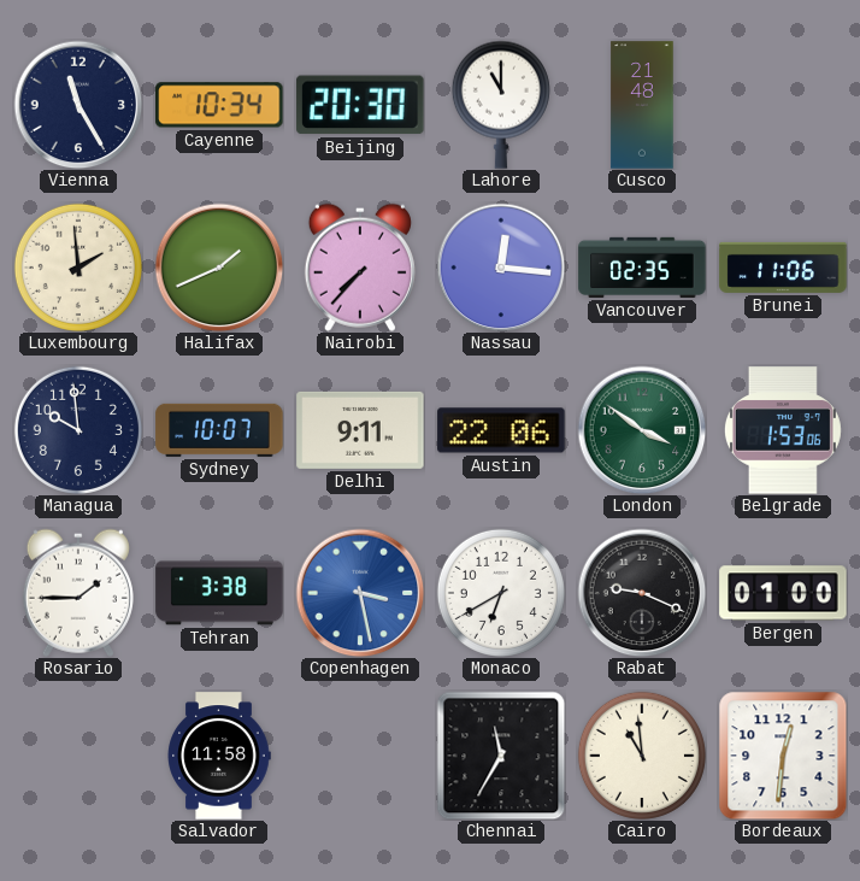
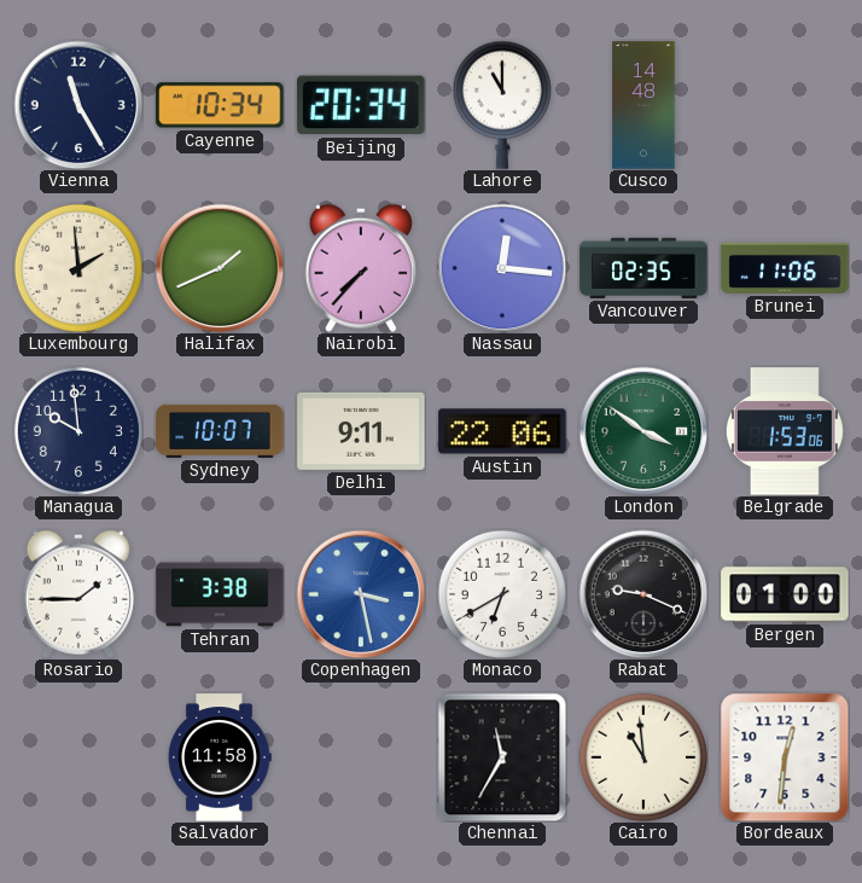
Beijing: 20:30 -> 20:34
Cusco: 21:48 -> 14:48
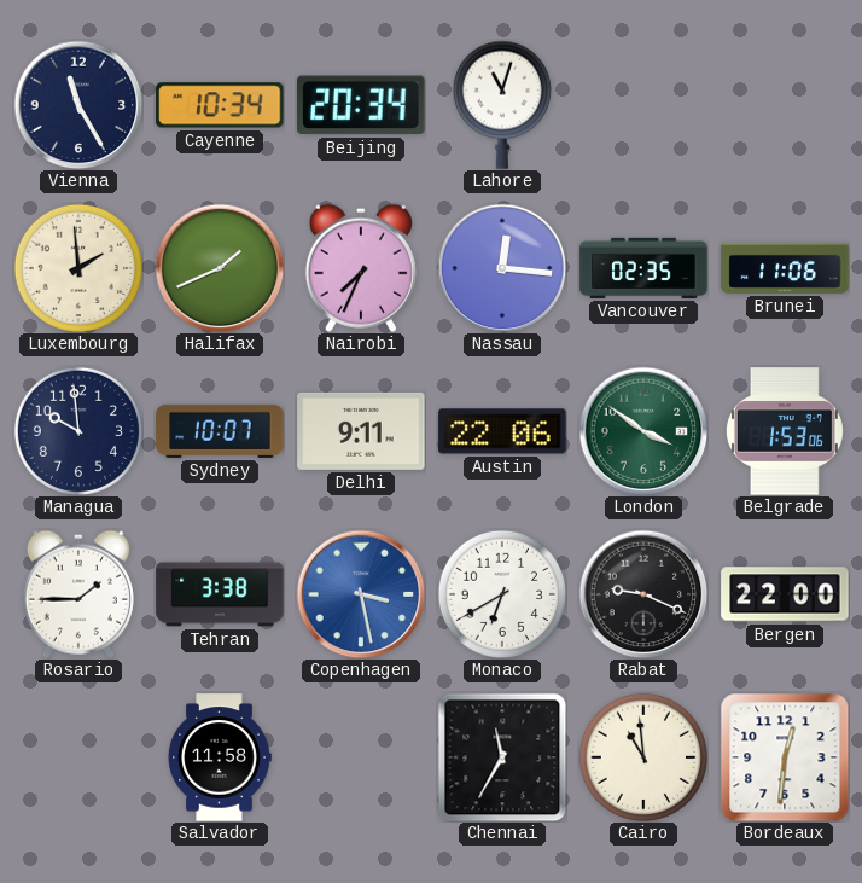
Lahore: 11:00 -> 11:03
Cusco: 14:48 -> none
Nairobi: 7:37 -> 7:34
Bergen: 01:00 -> 22:00
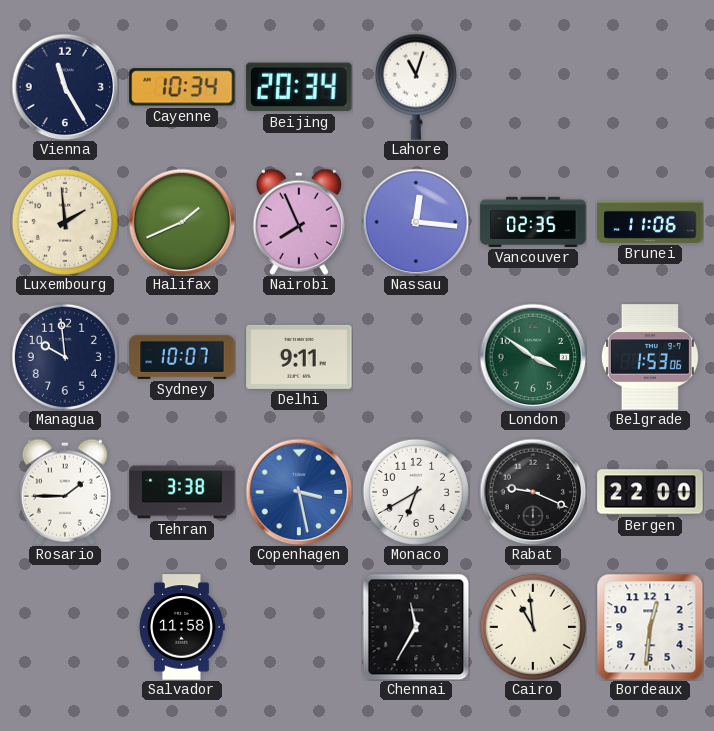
Nairobi: 7:34 -> 7:56
Austin: 22:06 -> none
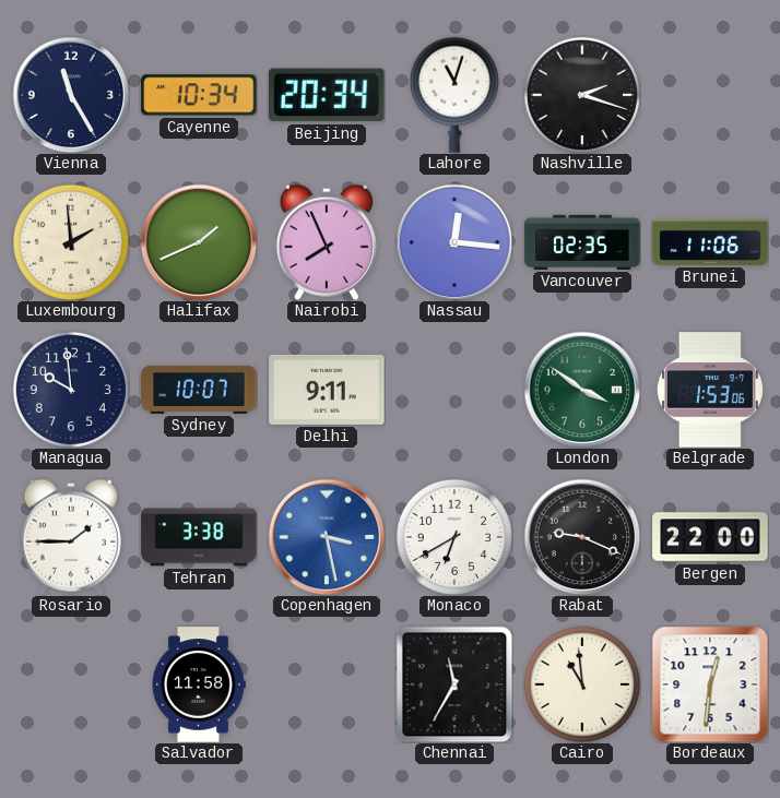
Nashville: none -> 2:18
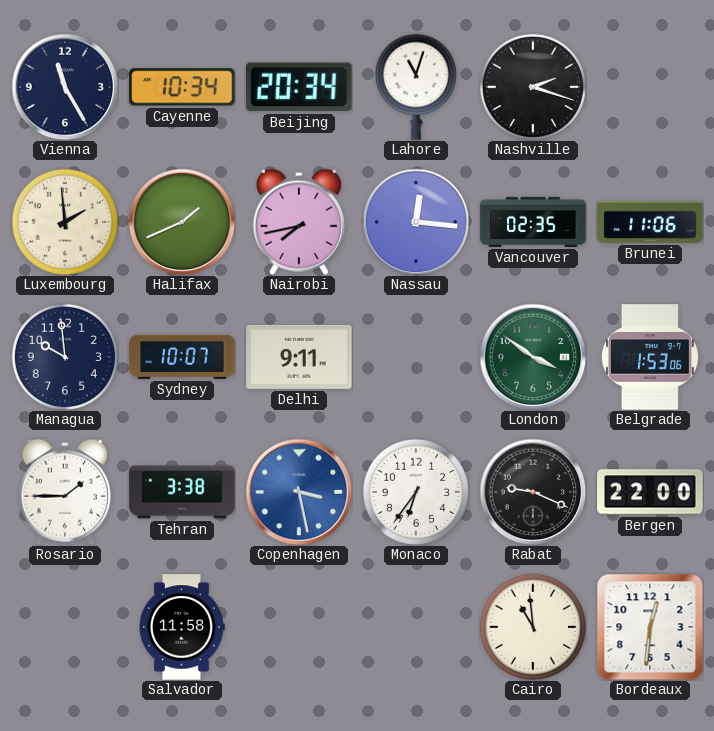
Nairobi: 7:56 -> 7:43
Monaco: 6:40 -> 6:36
Chennai: 11:35 -> none
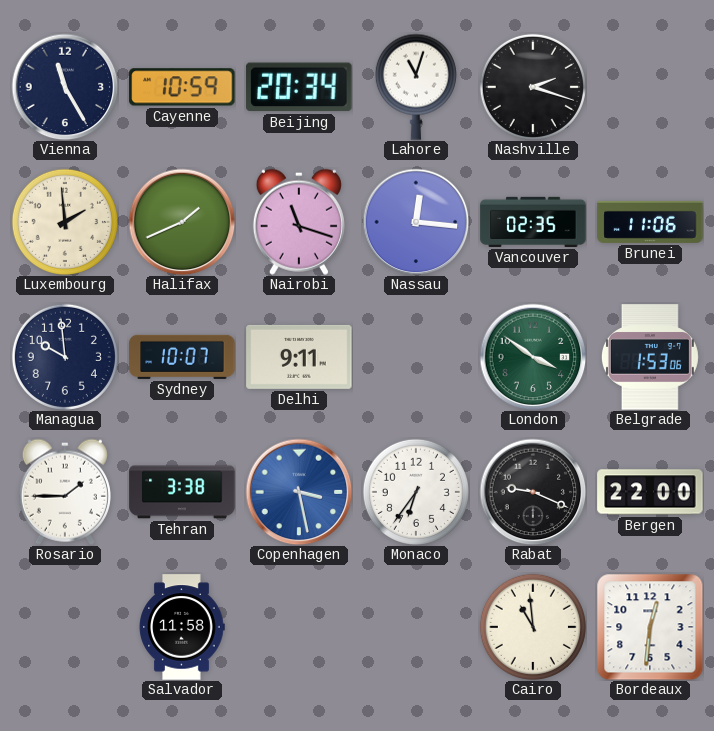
Cayenne: 10:34 -> 10:59
Nairobi: 7:43 -> 11:18
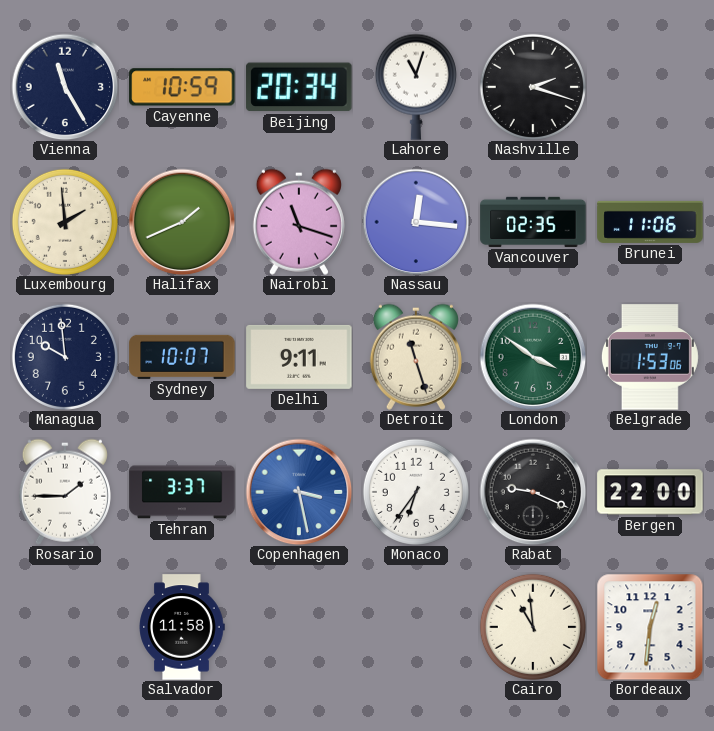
Detroit: none -> 11:27
Tehran: 3:38 -> 3:37
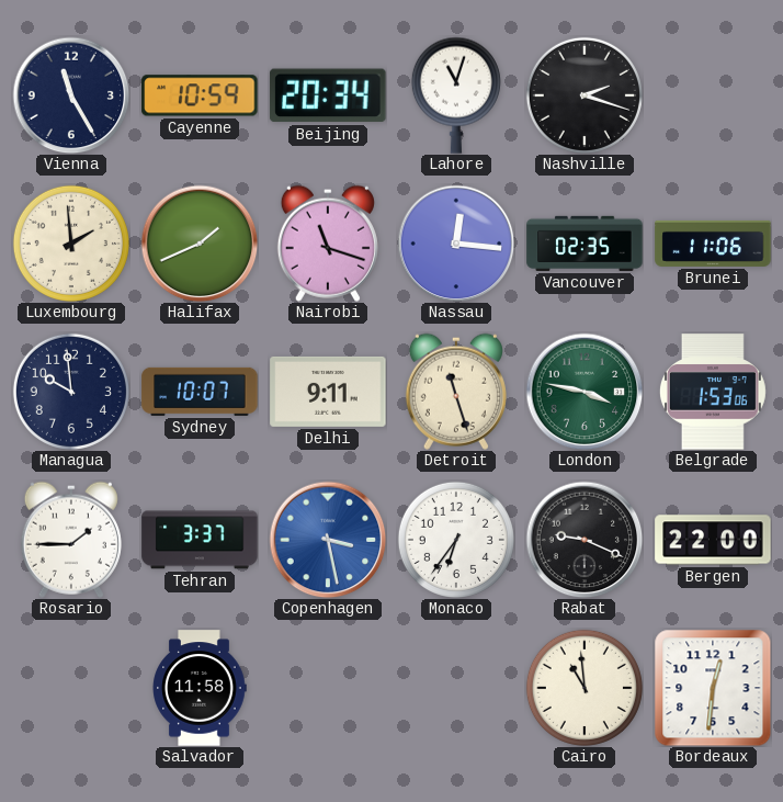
London: 3:51 -> 3:47
